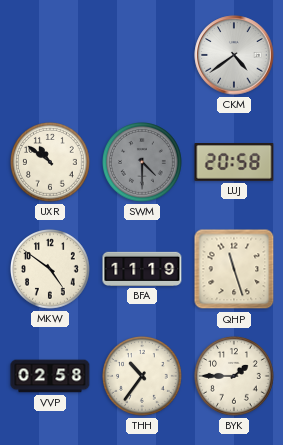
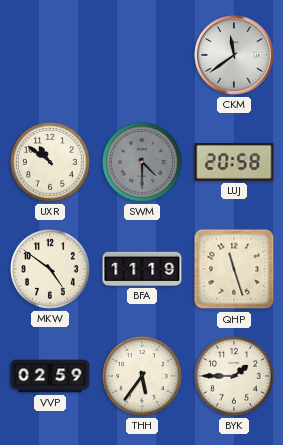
CKM: 4:39 -> 11:39
VVP: 02:58 -> 02:59
THH: 10:36 -> 5:36
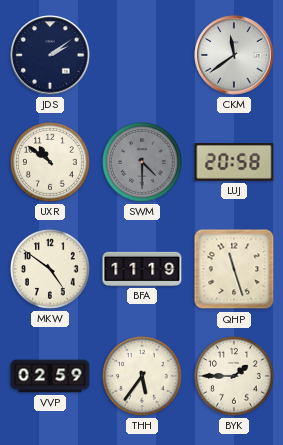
JDS: none -> 2:09
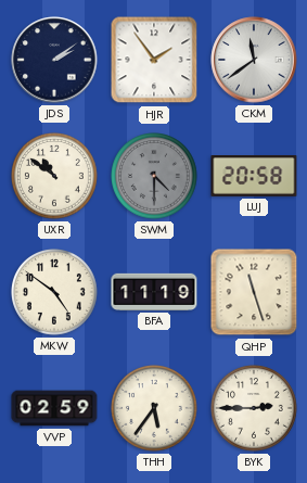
HJR: none -> 1:54
BYK: 1:45 -> 2:45
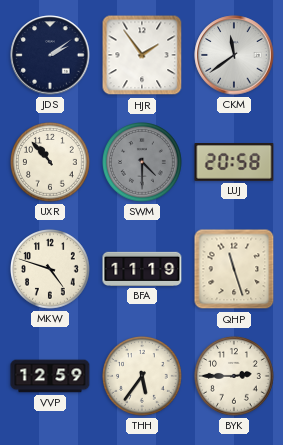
UXR: 10:51 -> 10:53
MKW: 4:51 -> 4:48
VVP: 02:59 -> 12:59
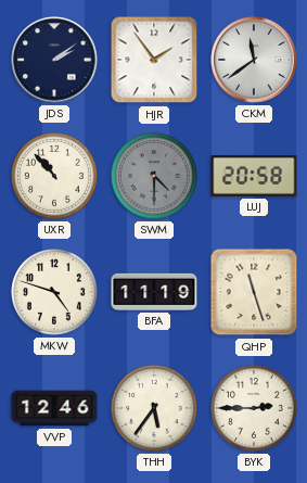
VVP: 12:59 -> 12:46
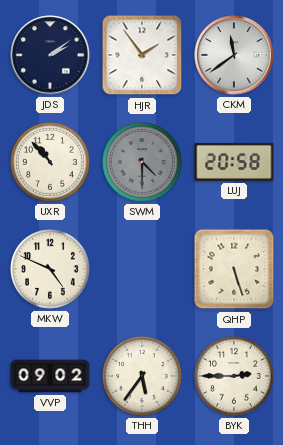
MKW: 4:48 -> 4:49
BFA: 11:19 -> none
QHP: 11:27 -> 5:27
VVP: 12:46 -> 09:02
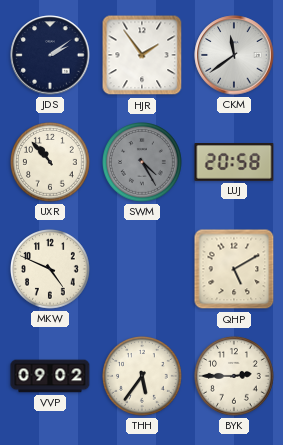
SWM: 4:30 -> 4:25
QHP: 5:27 -> 5:10
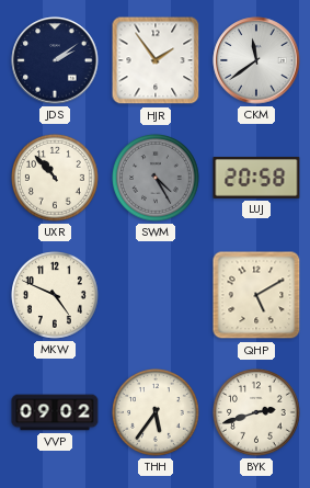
BYK: 2:45 -> 2:42
